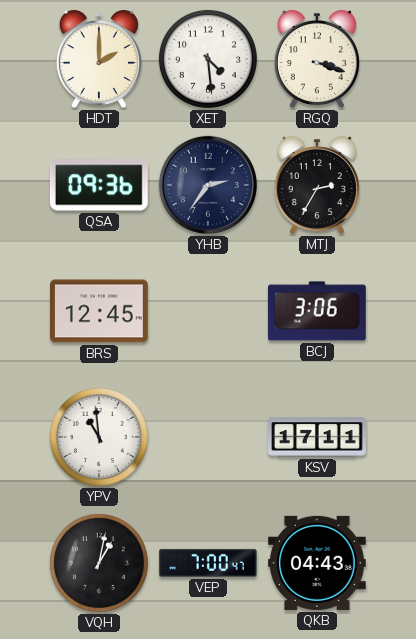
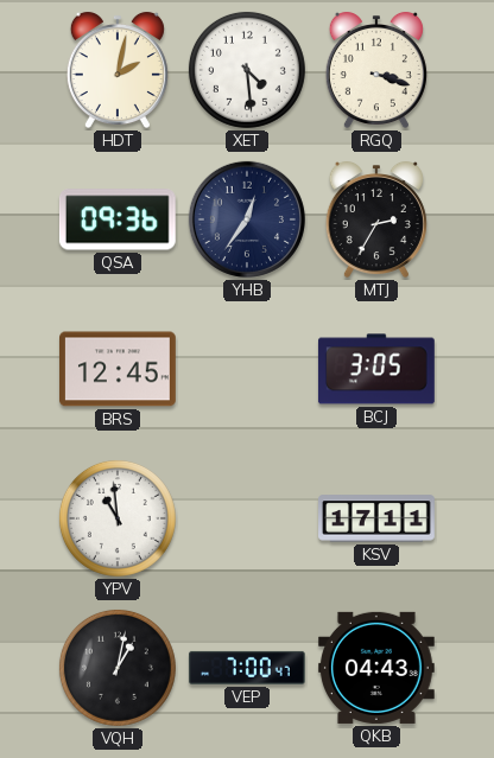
HDT: 2:00 -> 2:02
YHB: 2:36 -> 12:36
BCJ: 3:06 -> 3:05
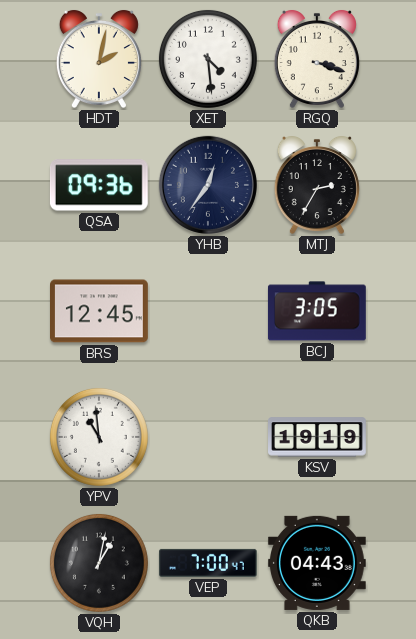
KSV: 17:11 -> 19:19
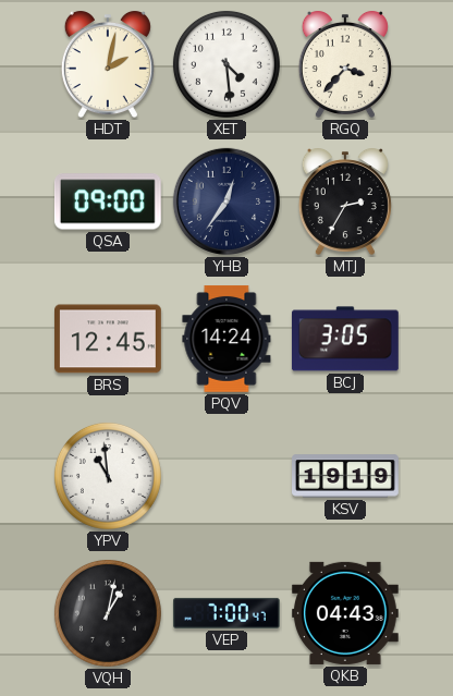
RGQ: 3:18 -> 3:37
QSA: 09:36 -> 09:00
PQV: none -> 14:24
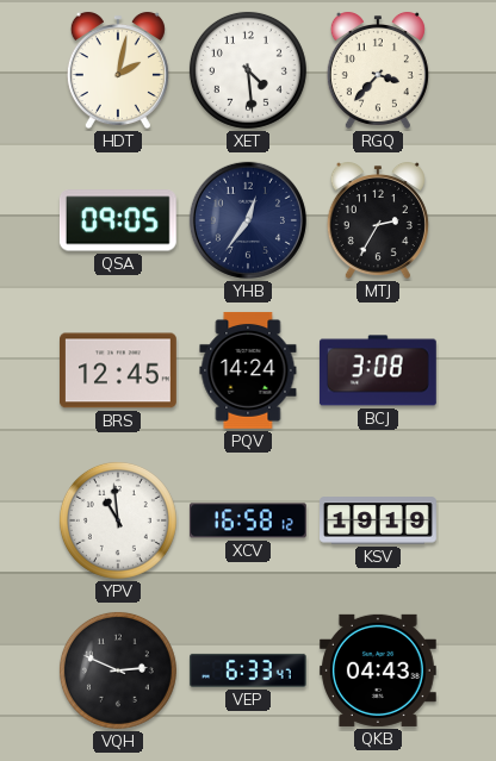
QSA: 09:00 -> 09:05
BCJ: 3:05 -> 3:08
XCV: none -> 16:58
VQH: 1:02 -> 2:49
VEP: 7:00 -> 6:33
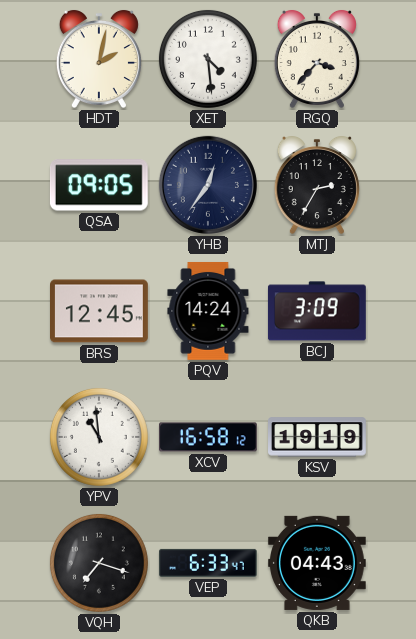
BCJ: 3:08 -> 3:09
VQH: 2:49 -> 7:18
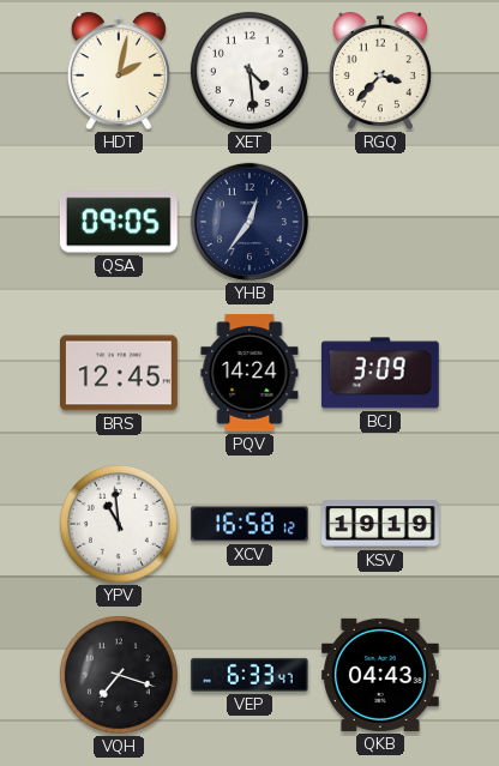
MTJ: 2:35 -> none
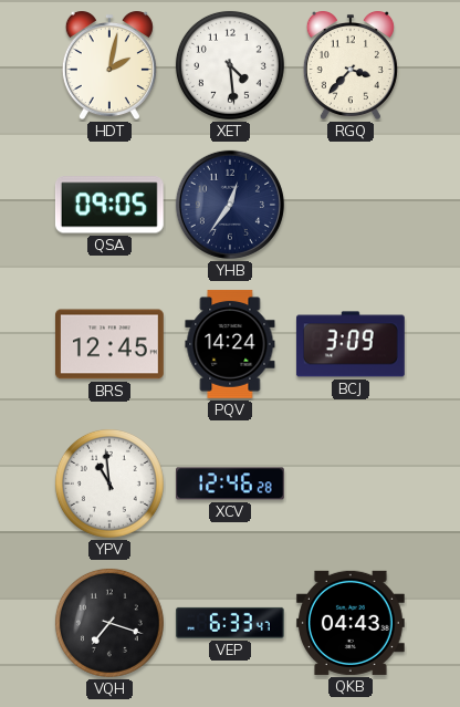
XCV: 16:58 -> 12:46
KSV: 19:19 -> none
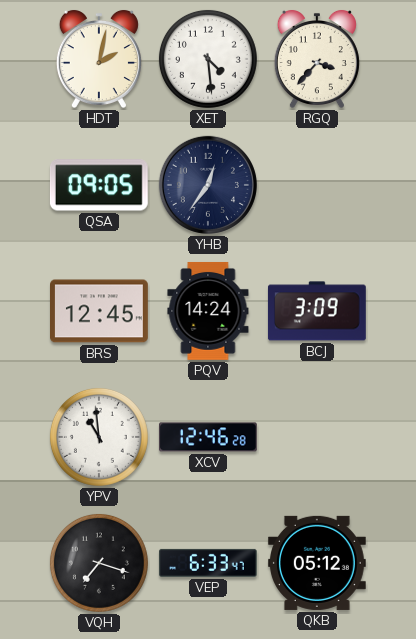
QKB: 04:43 -> 05:12
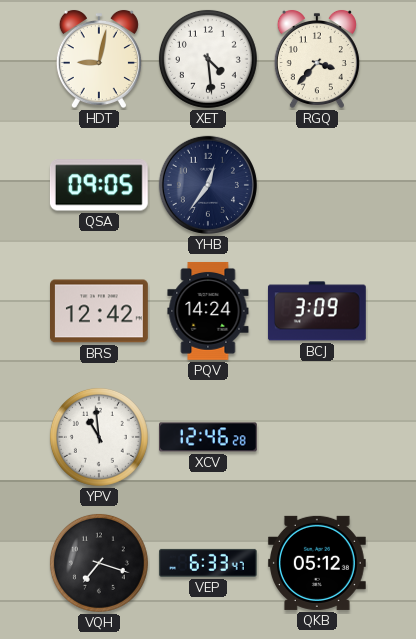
HDT: 2:02 -> 9:02
BRS: 12:45 -> 12:42
